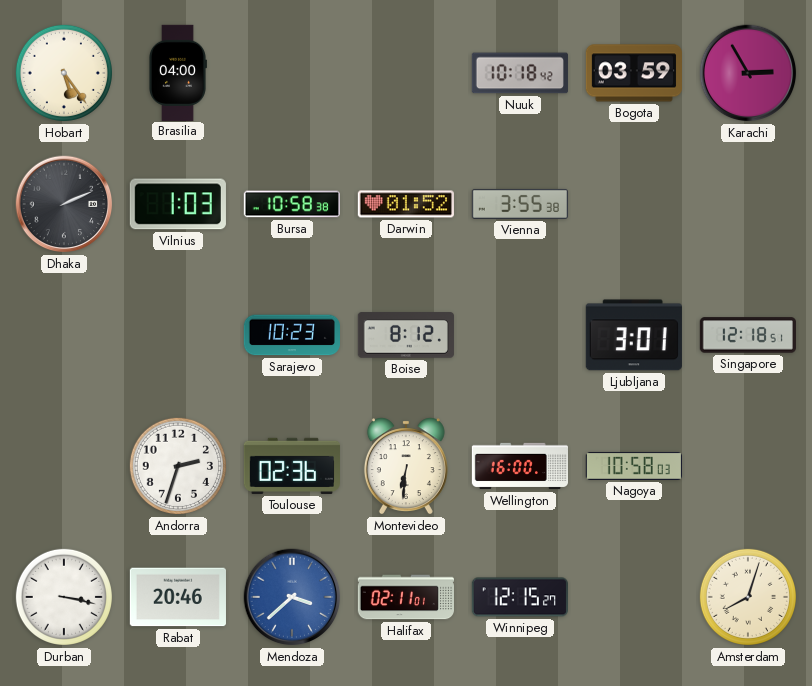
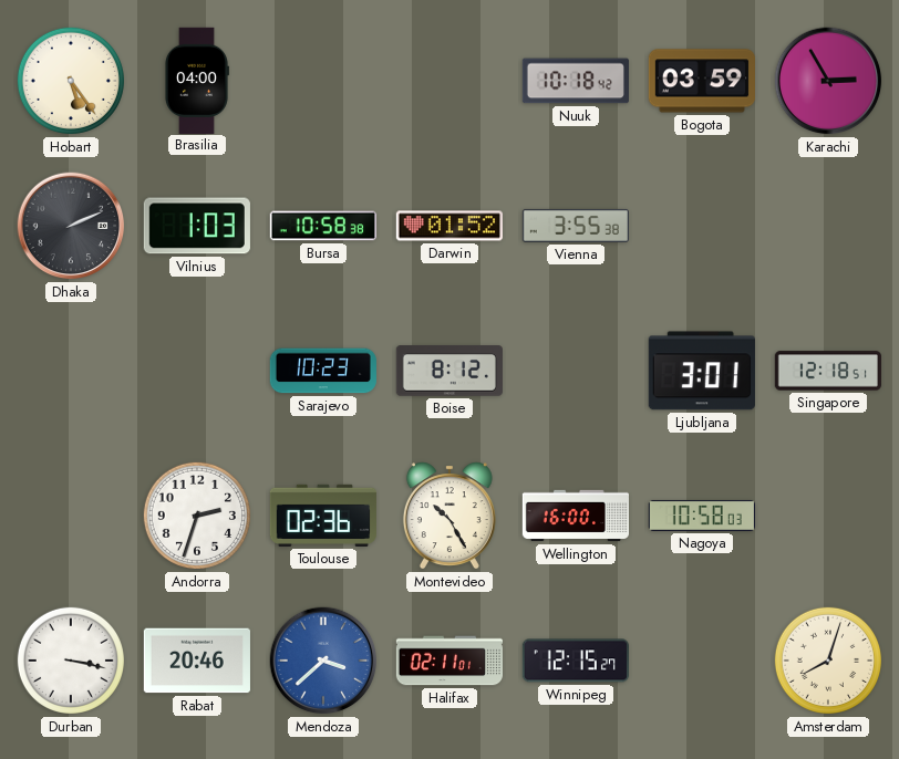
Montevideo: 6:31 -> 10:25
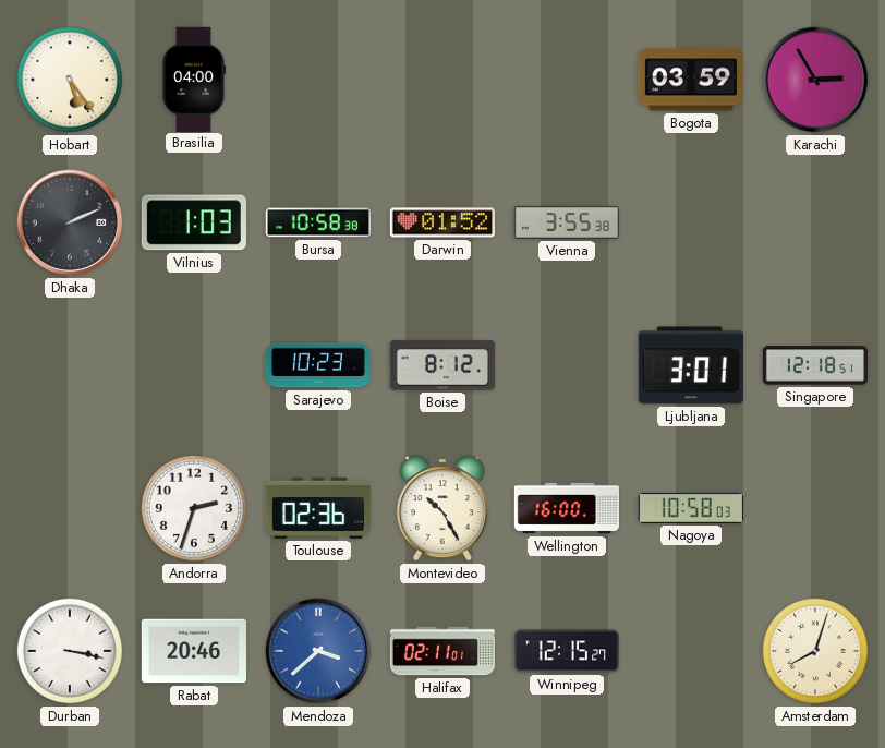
Nuuk: 10:18 -> none
